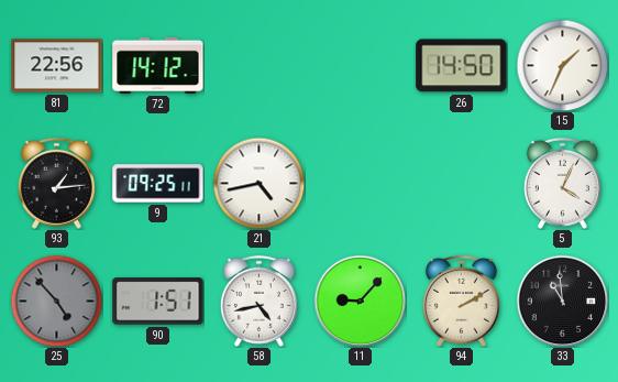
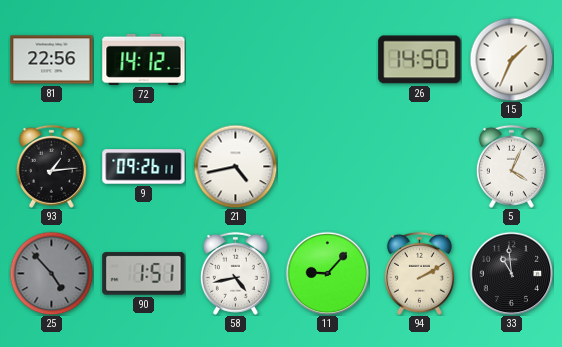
9: 09:25 -> 09:26
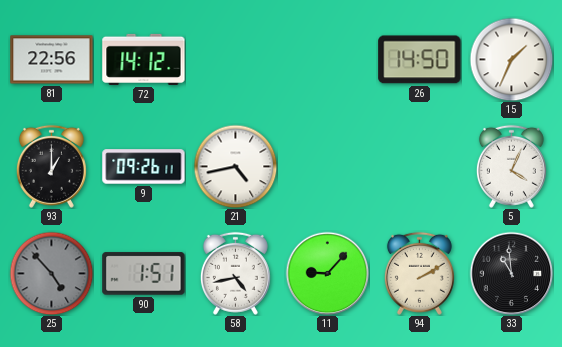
93: 1:14 -> 1:00
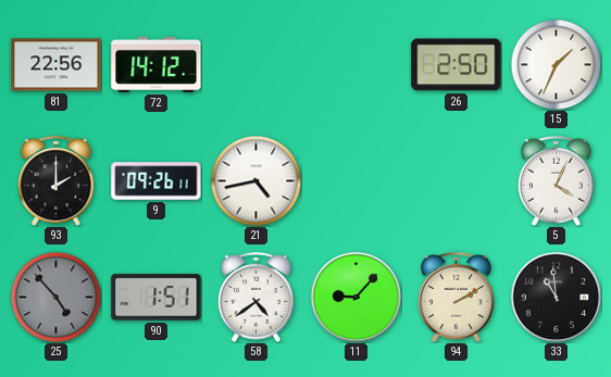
26: 14:50 -> 2:50
93: 1:00 -> 2:00
58: 4:43 -> 4:39
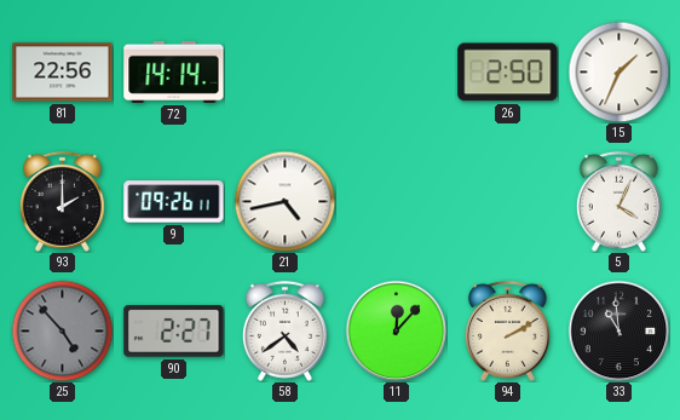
72: 14:12 -> 14:14
90: 1:51 -> 2:27
11: 9:07 -> 12:07
